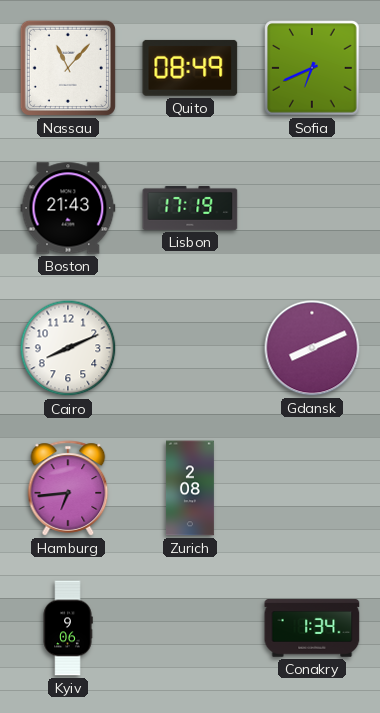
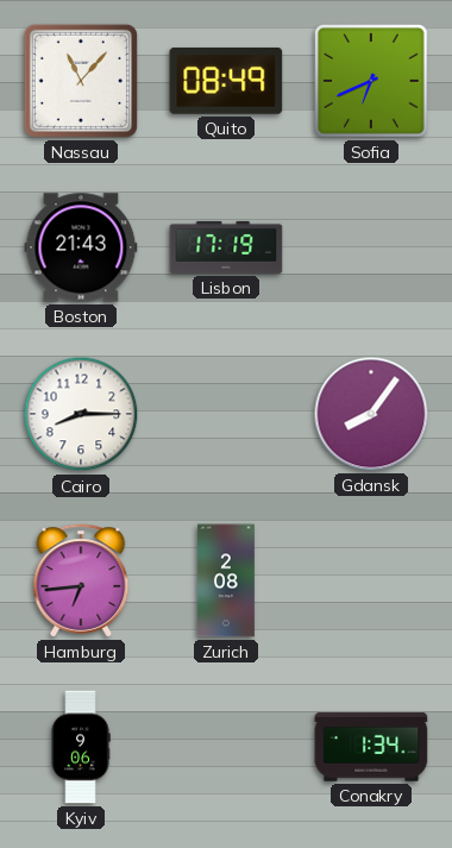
Cairo: 8:11 -> 8:15
Gdansk: 8:11 -> 8:06
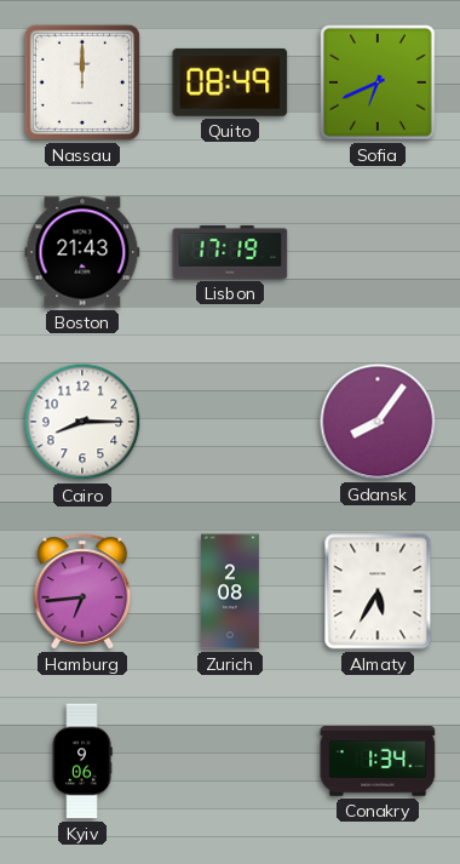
Nassau: 11:07 -> 12:00
Almaty: none -> 5:35
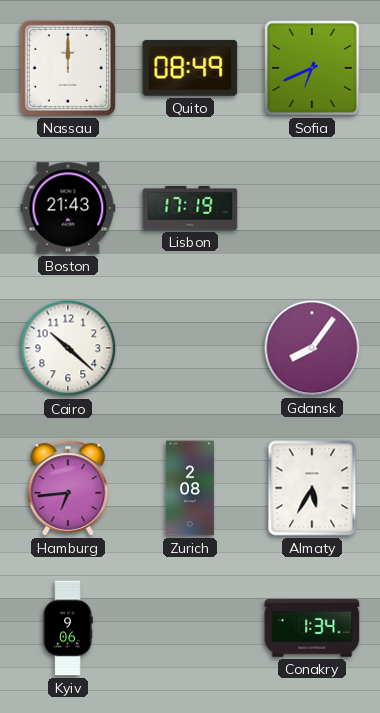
Cairo: 8:15 -> 10:22
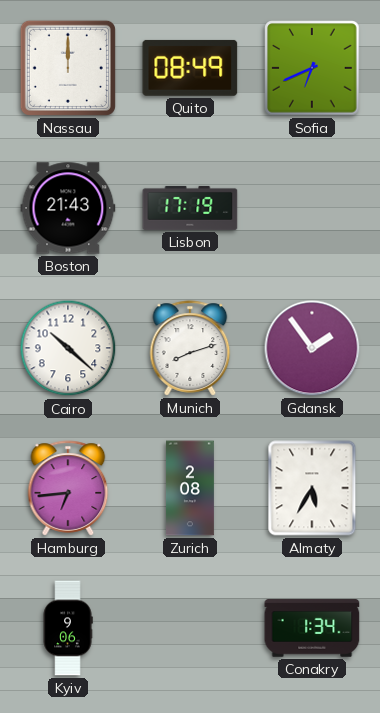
Munich: none -> 8:12
Gdansk: 8:06 -> 1:54
